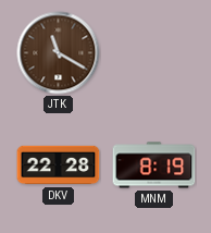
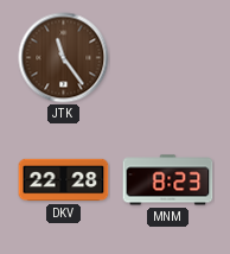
JTK: 11:20 -> 11:24
MNM: 8:19 -> 8:23
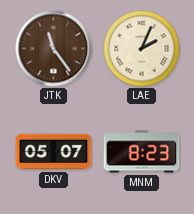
LAE: none -> 2:04
DKV: 22:28 -> 05:07
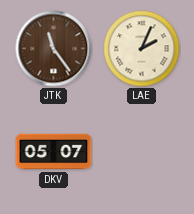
MNM: 8:23 -> none
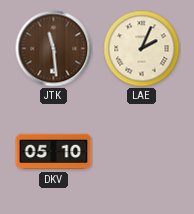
JTK: 11:24 -> 11:29
DKV: 05:07 -> 05:10
